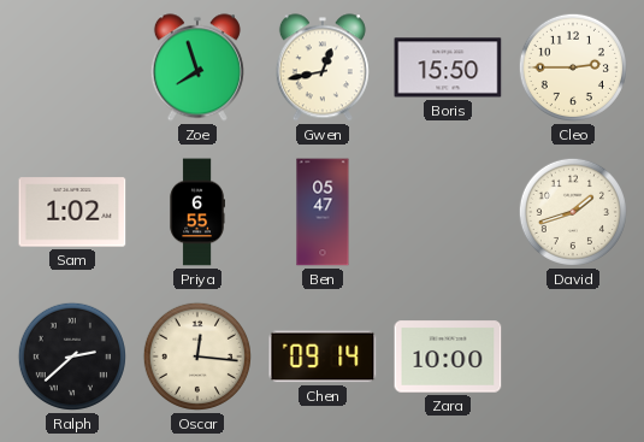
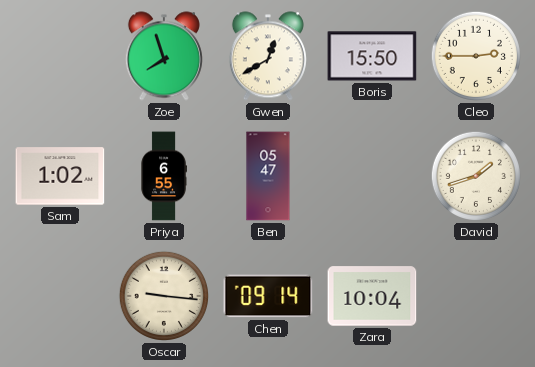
Gwen: 12:43 -> 12:40
Ralph: 2:38 -> none
Oscar: 12:16 -> 9:16
Zara: 10:00 -> 10:04
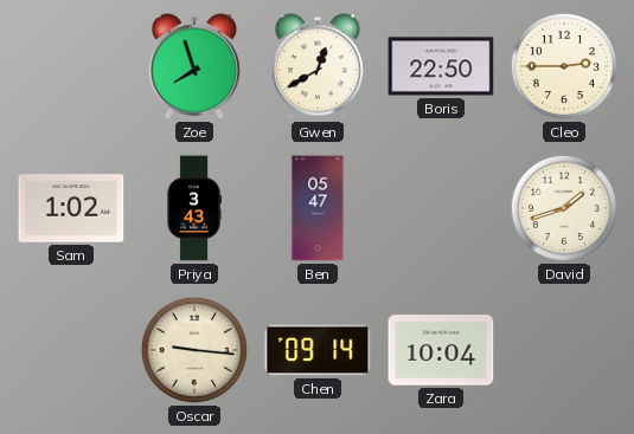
Boris: 15:50 -> 22:50
Priya: 6:55 -> 3:43
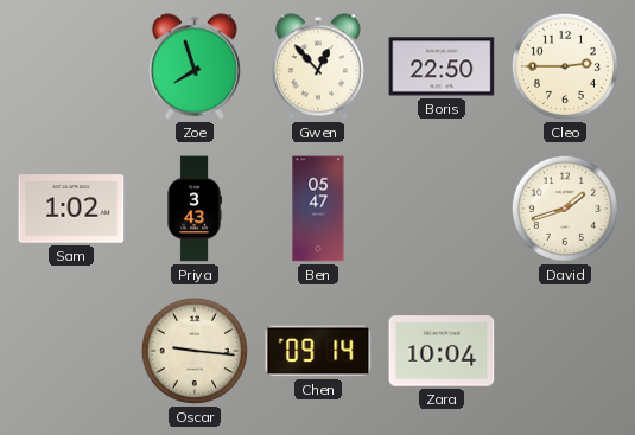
Gwen: 12:40 -> 12:53
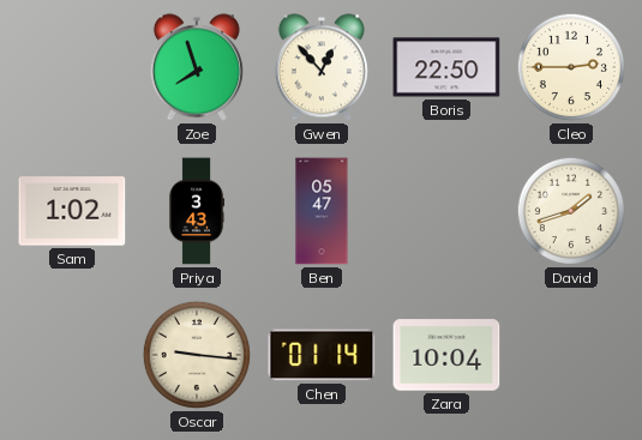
Chen: 09:14 -> 01:14
